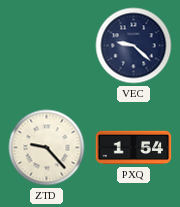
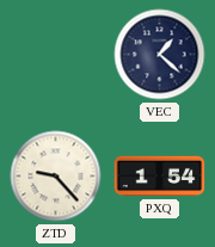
VEC: 9:22 -> 1:22
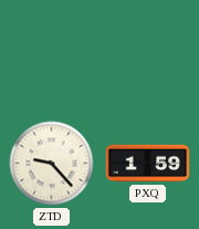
VEC: 1:22 -> none
PXQ: 1:54 -> 1:59
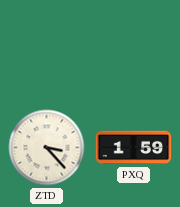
ZTD: 9:23 -> 3:23
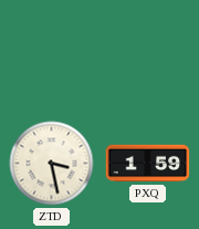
ZTD: 3:23 -> 3:28
